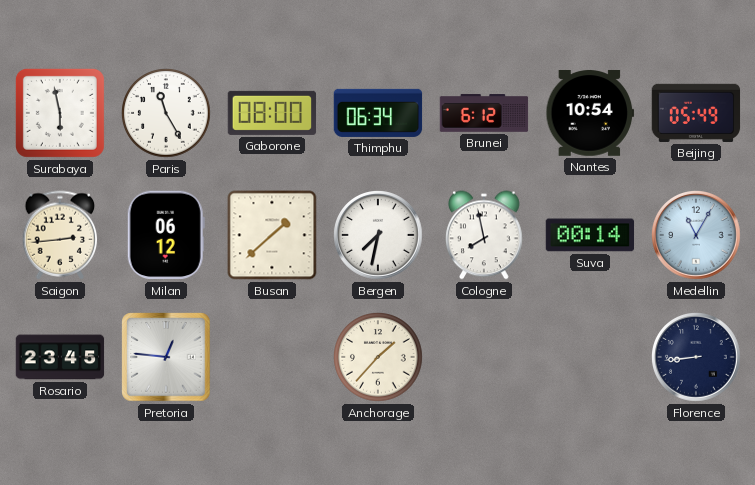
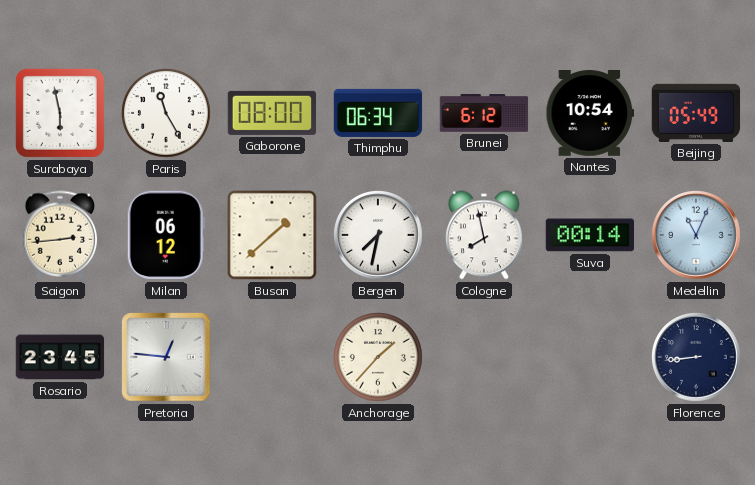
Medellin: 11:05 -> 11:04
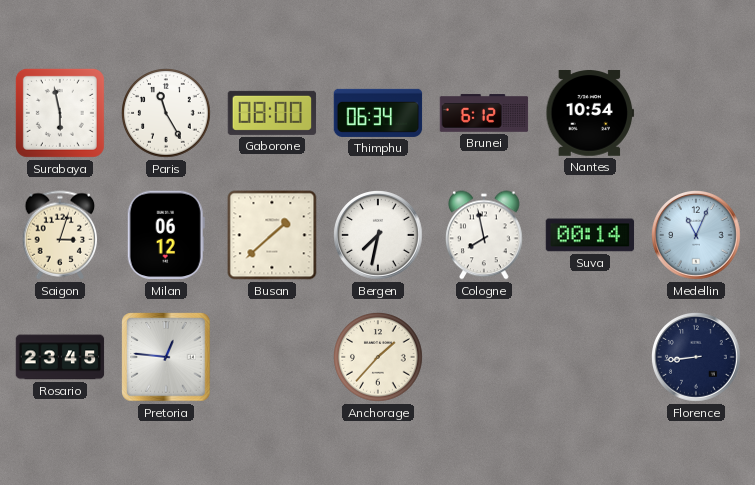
Beijing: 05:49 -> none
Saigon: 2:44 -> 3:03
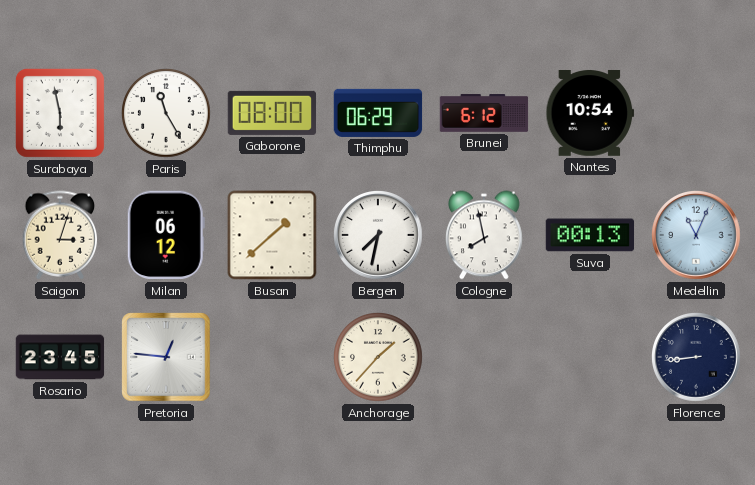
Thimphu: 06:34 -> 06:29
Suva: 00:14 -> 00:13
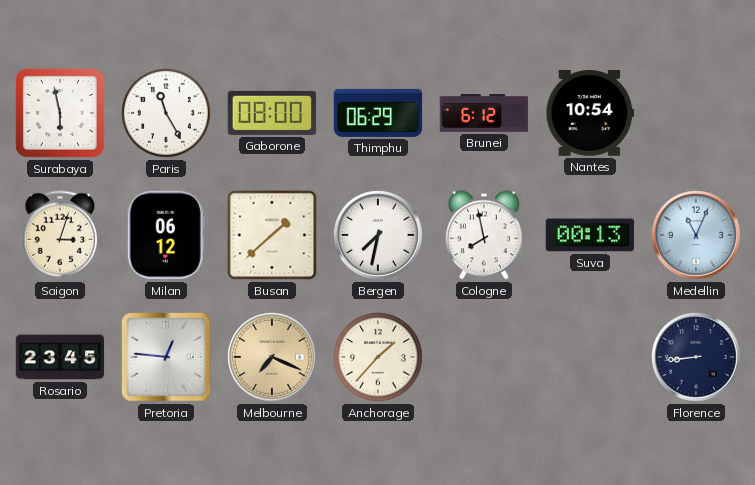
Melbourne: none -> 7:19
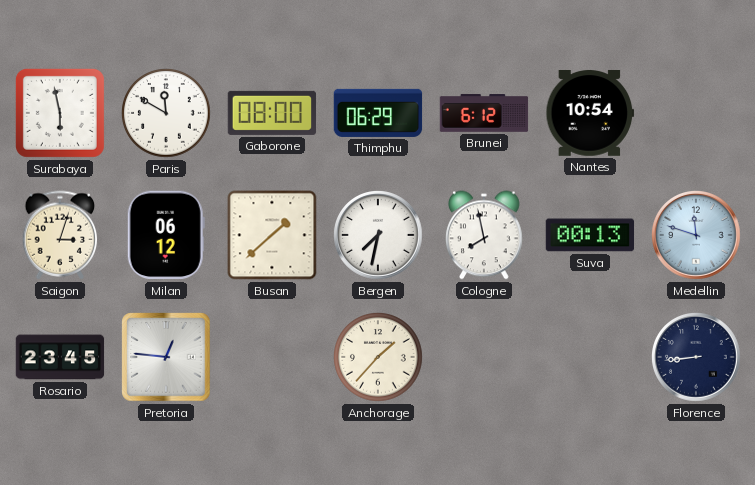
Paris: 11:25 -> 11:50
Medellin: 11:04 -> 11:48
Melbourne: 7:19 -> none
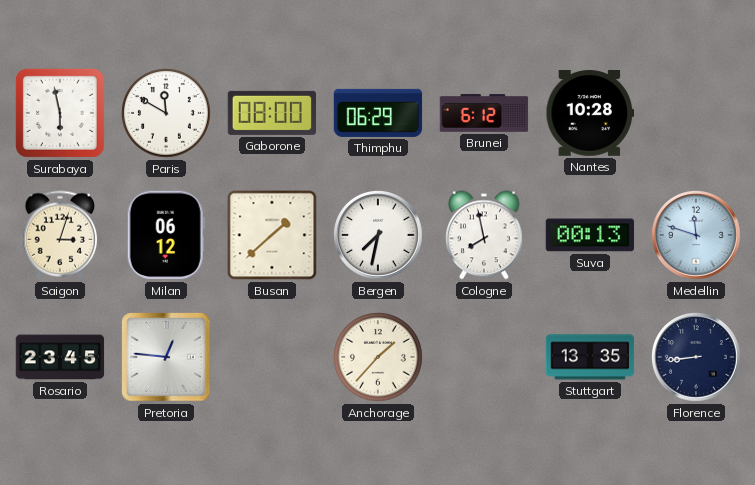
Nantes: 10:54 -> 10:28
Stuttgart: none -> 13:35
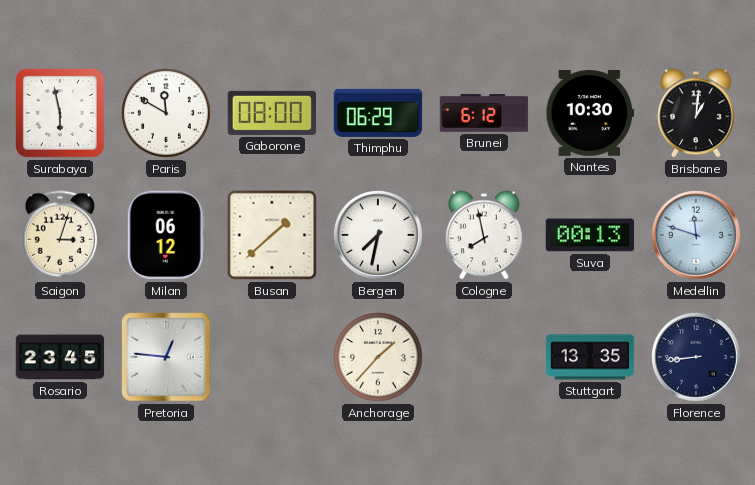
Nantes: 10:28 -> 10:30
Brisbane: none -> 1:01
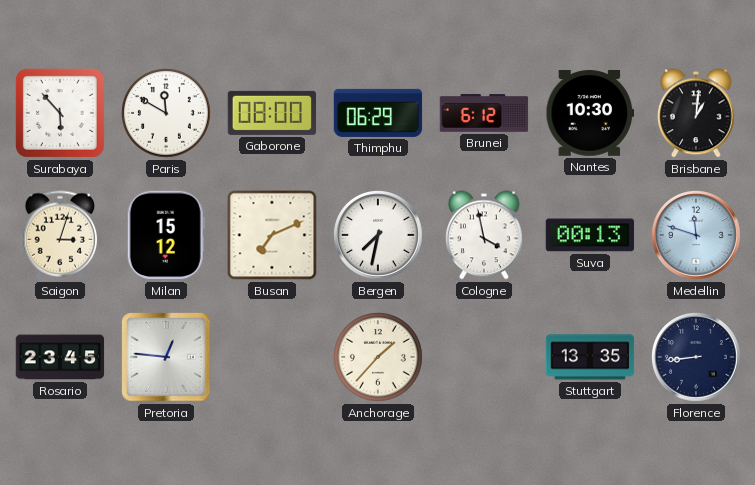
Surabaya: 5:58 -> 5:53
Milan: 06:12 -> 15:12
Busan: 1:38 -> 7:11
Cologne: 7:58 -> 3:58
